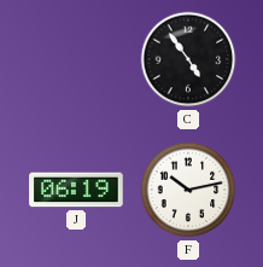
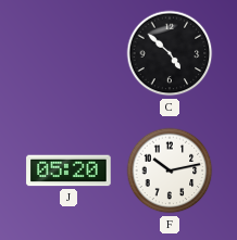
C: 4:54 -> 4:52
J: 06:19 -> 05:20
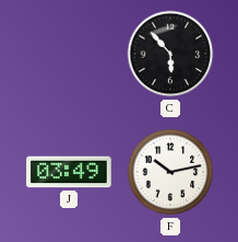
C: 4:52 -> 5:53
J: 05:20 -> 03:49
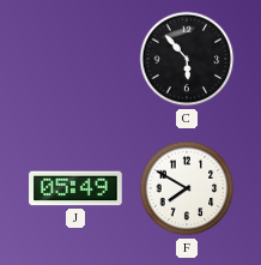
J: 03:49 -> 05:49
F: 10:13 -> 7:50
